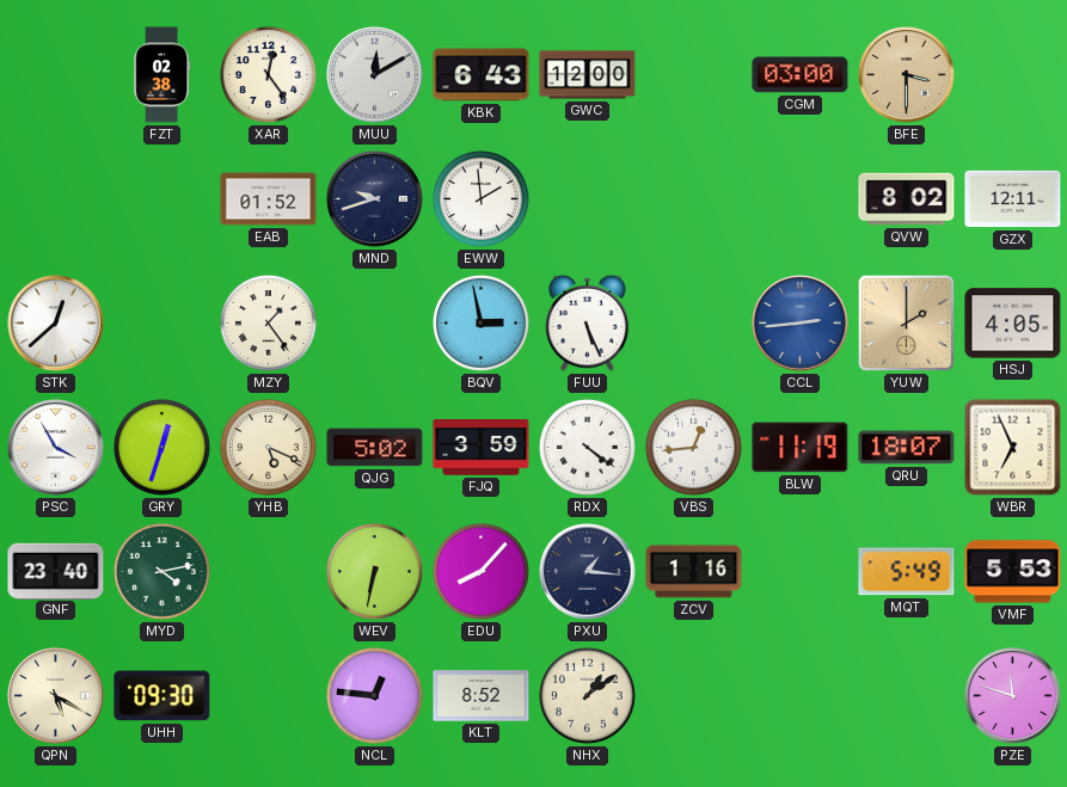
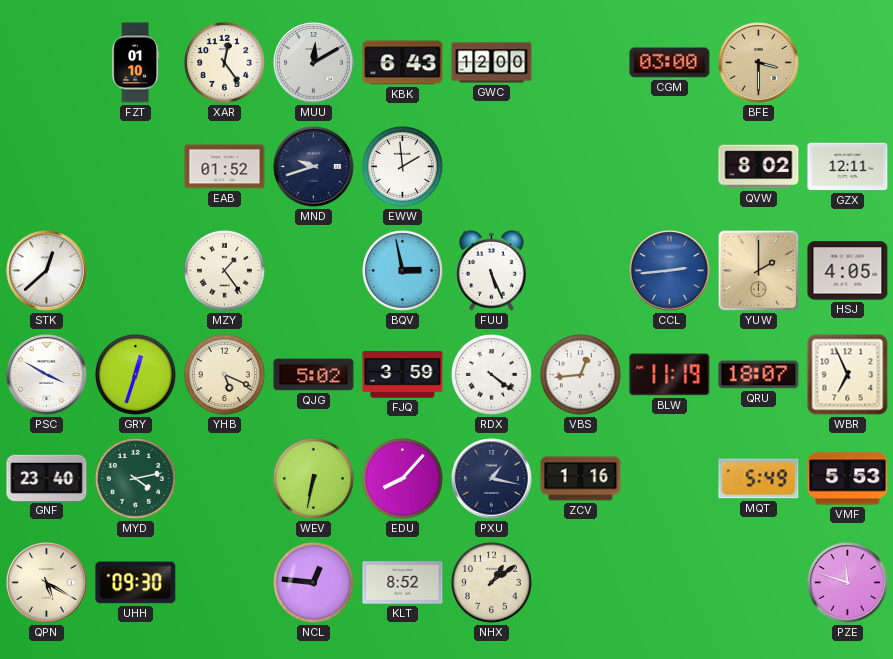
FZT: 02:38 -> 01:10
PSC: 3:55 -> 3:50
PXU: 1:16 -> 1:17
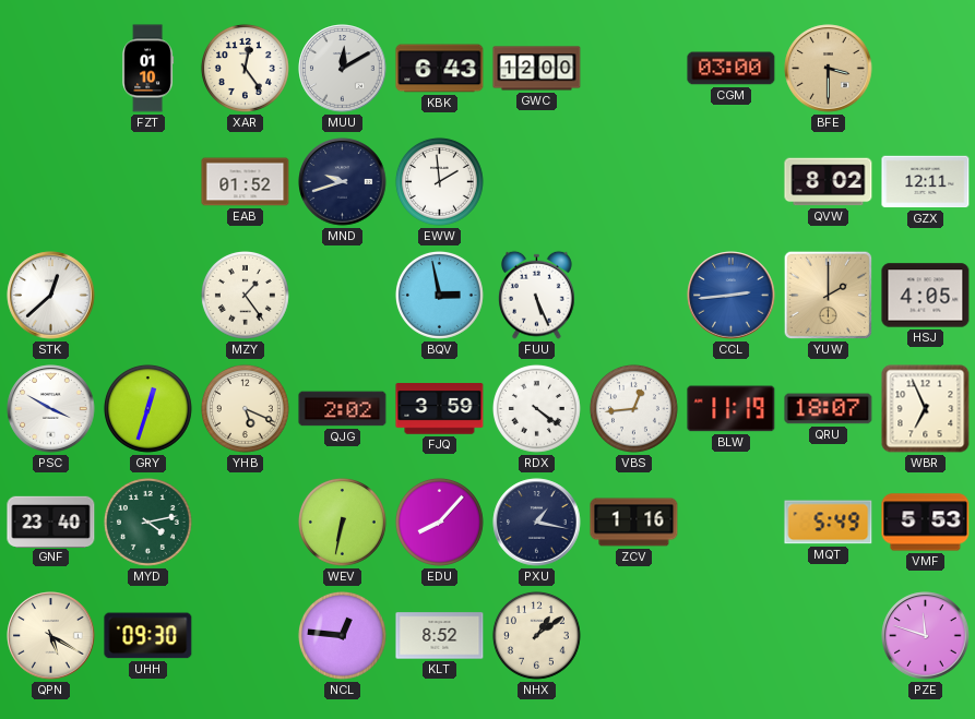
QJG: 5:02 -> 2:02
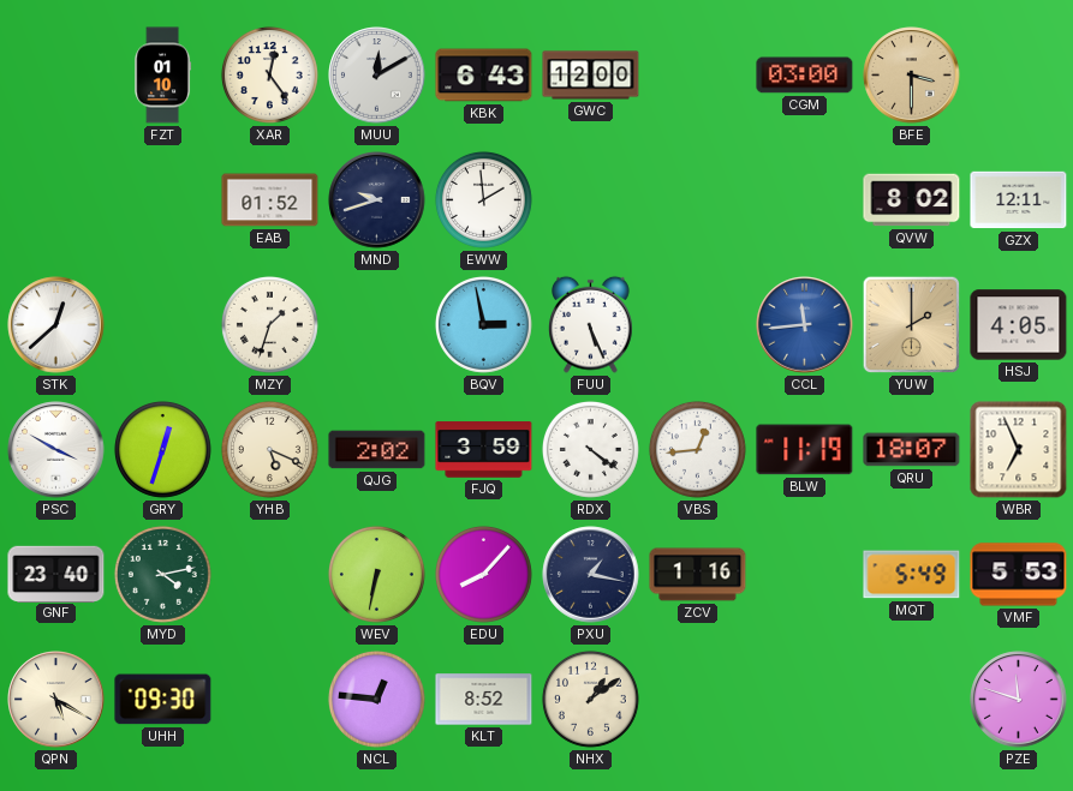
MZY: 1:24 -> 1:33
CCL: 2:44 -> 11:44
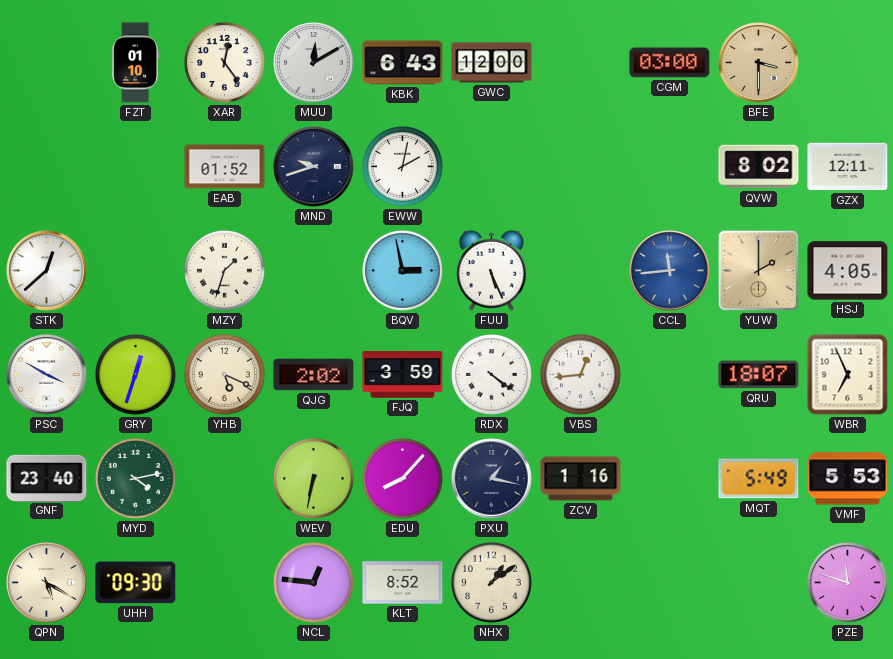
EWW: 1:59 -> 2:02
BLW: 11:19 -> none
